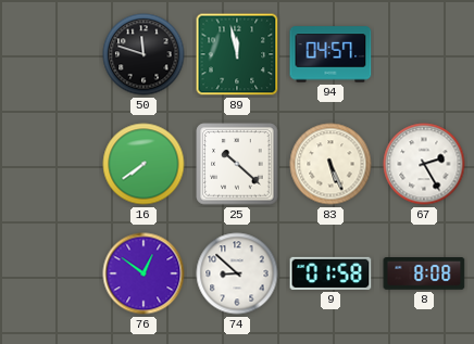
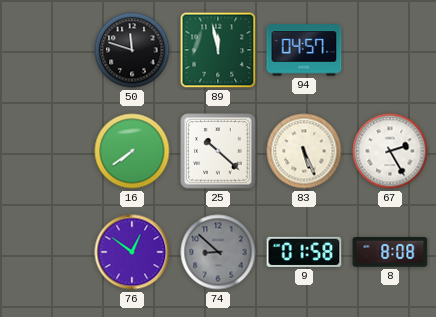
74 dial: white -> grey
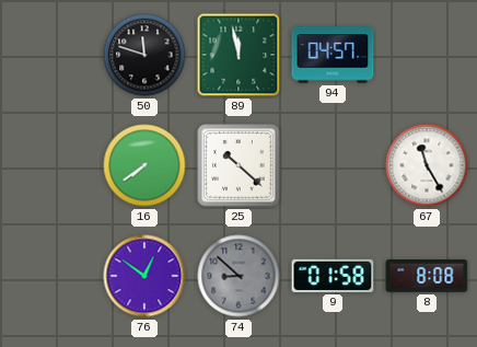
83: 5:26 -> none
67: 2:25 -> 11:25
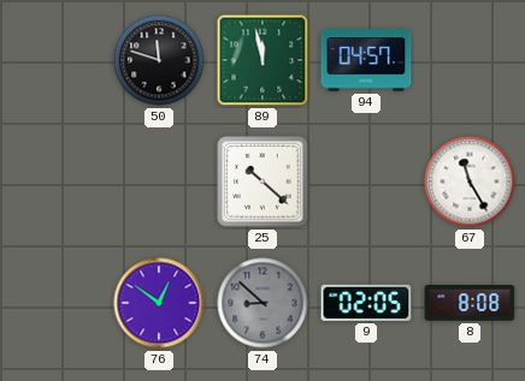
16: 7:39 -> none
9: 01:58 -> 02:05
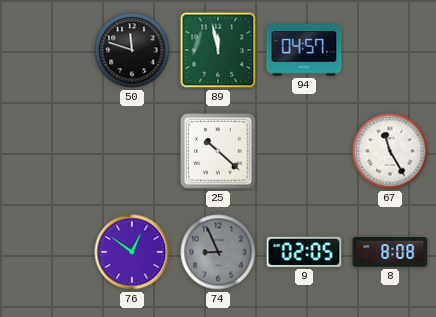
74: 8:52 -> 8:56
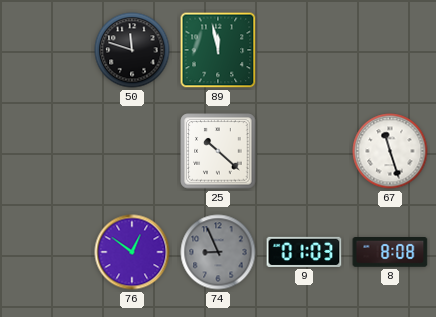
94: 04:57 -> none
67: 11:25 -> 11:27
9: 02:05 -> 01:03
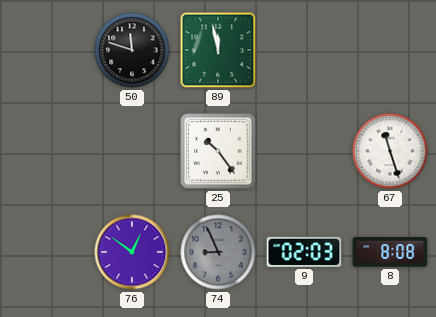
25: 10:22 -> 10:24
9: 01:03 -> 02:03
